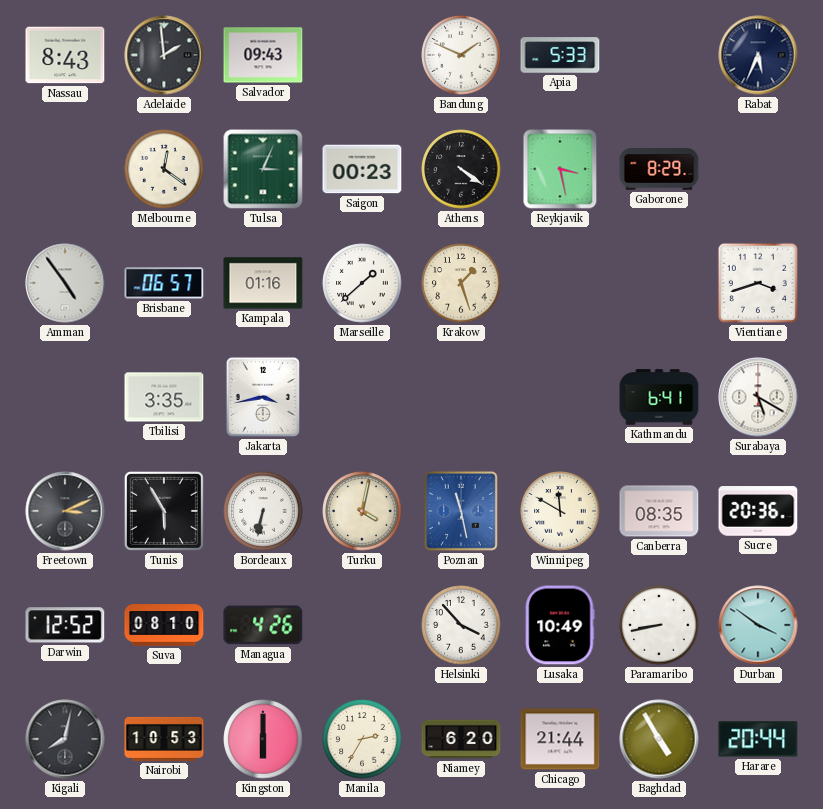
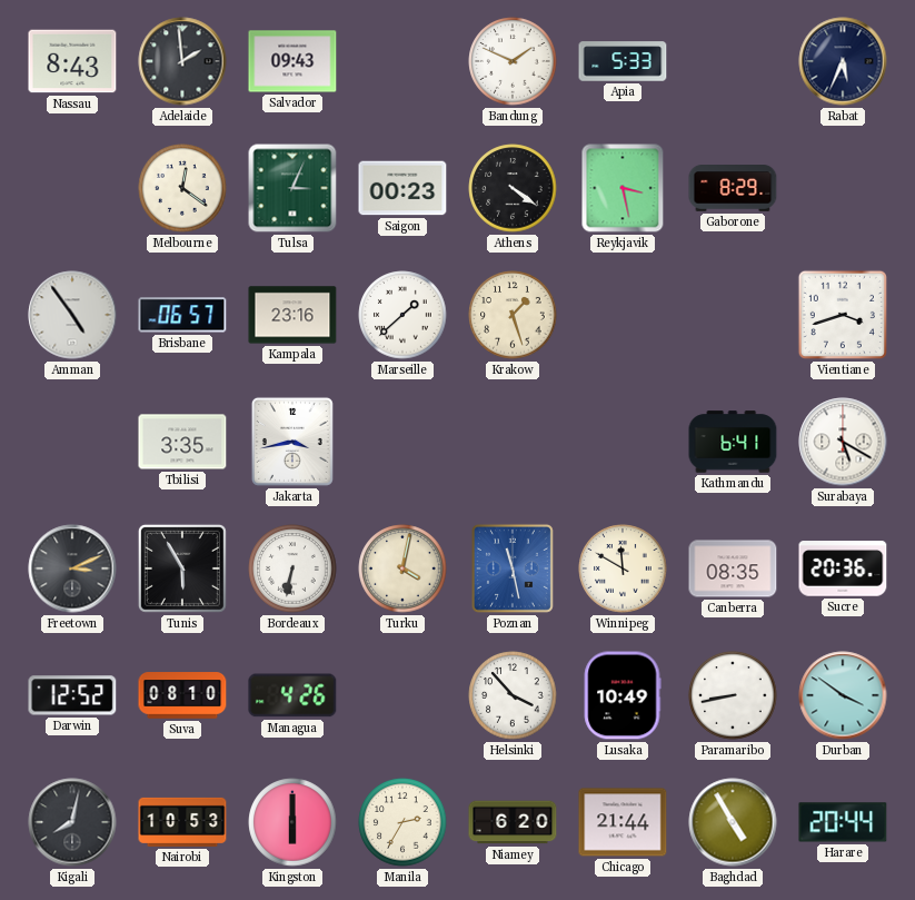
Kampala: 01:16 -> 23:16
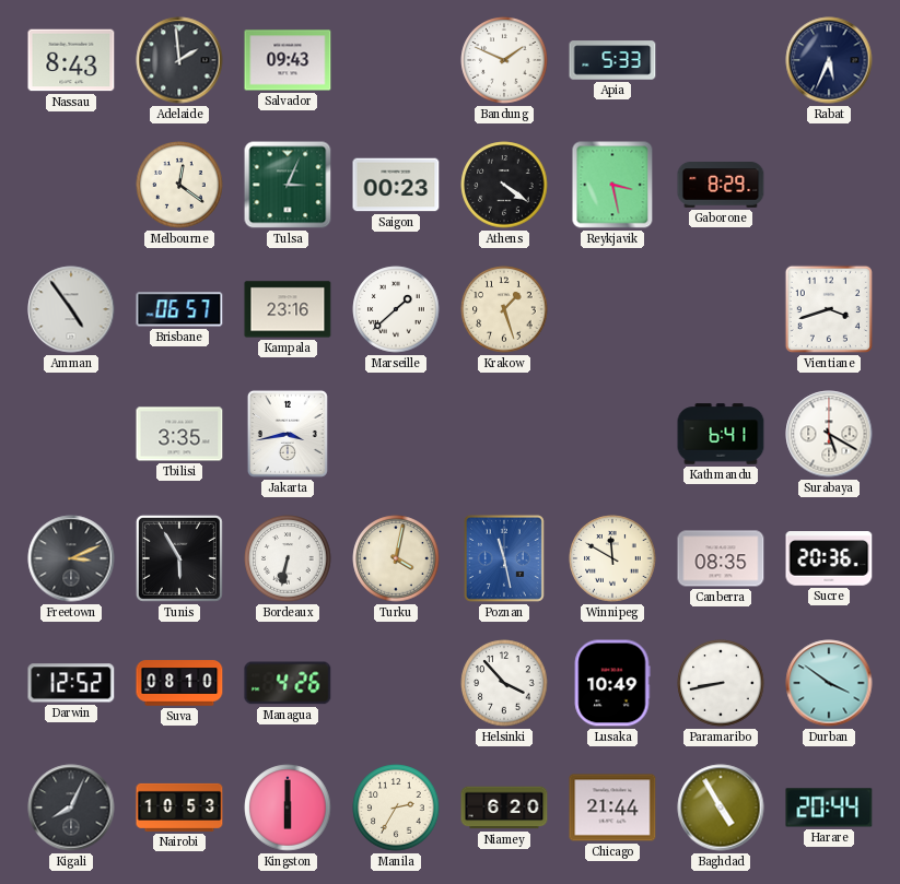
Kigali: 8:02 -> 8:04
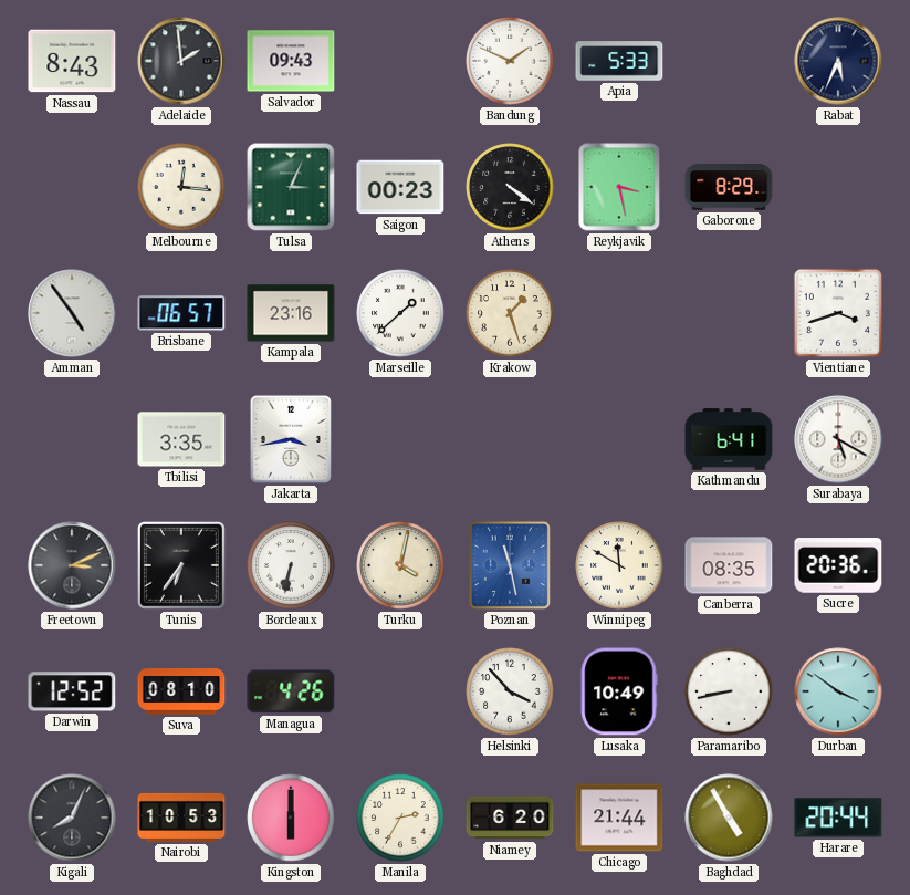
Melbourne: 12:21 -> 12:16
Tunis: 5:55 -> 6:36
